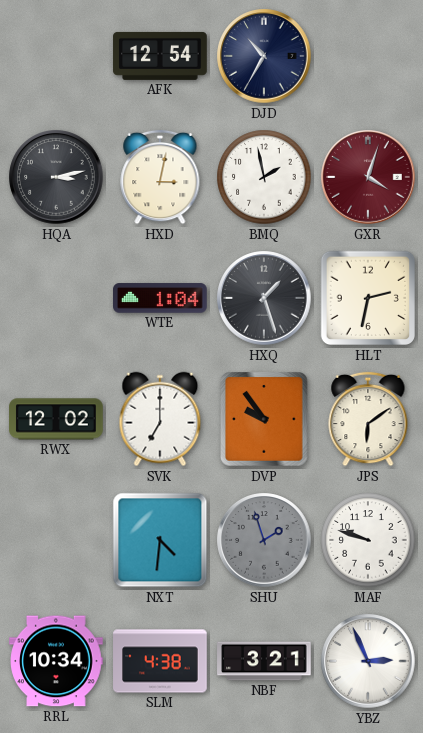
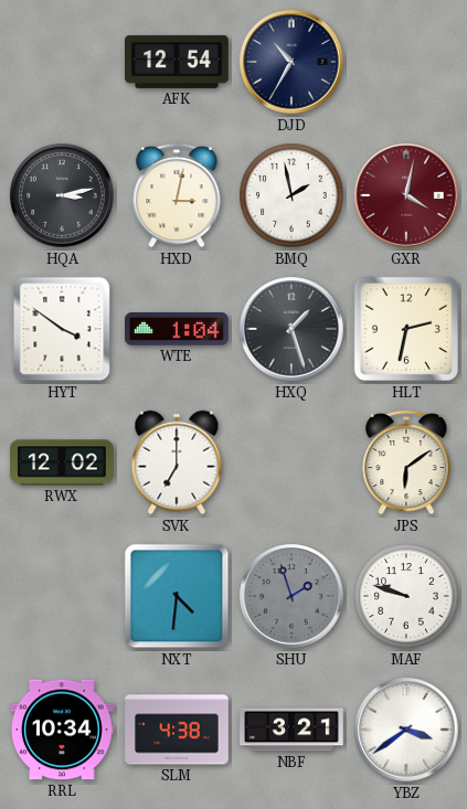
GXR: 4:03 -> 4:02
HYT: none -> 3:51
DVP: 9:54 -> none
YBZ: 2:56 -> 3:39
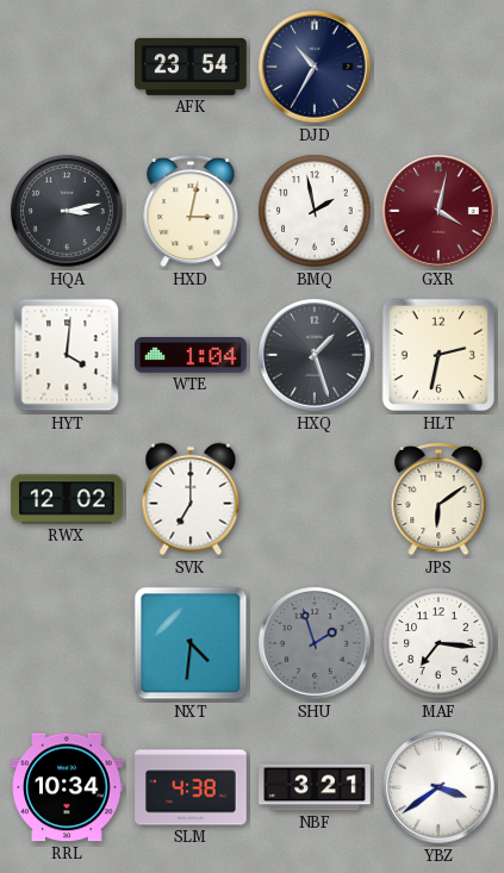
AFK: 12:54 -> 23:54
HYT: 3:51 -> 4:01
MAF: 9:48 -> 7:16
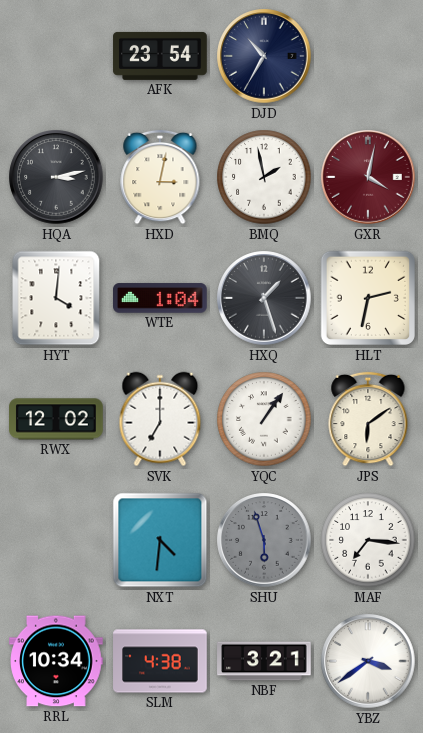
YQC: none -> 1:06
SHU: 1:57 -> 5:57
